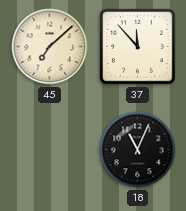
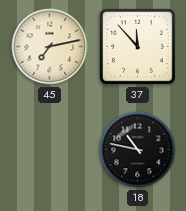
45: 7:08 -> 7:13
18: 11:04 -> 10:47
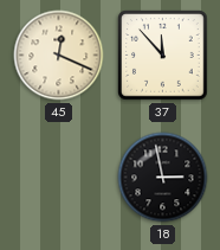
45: 7:13 -> 12:19
18: 10:47 -> 2:58
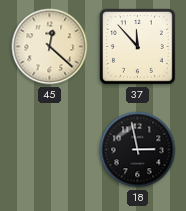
45: 12:19 -> 12:22
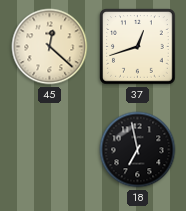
37: 11:53 -> 12:42
18: 2:58 -> 6:58
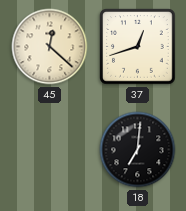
18: 6:58 -> 7:01
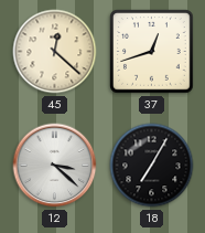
12: none -> 3:22
18: 7:01 -> 7:05
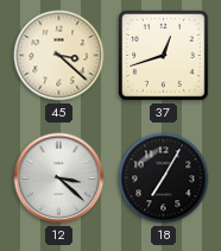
45: 12:22 -> 3:22
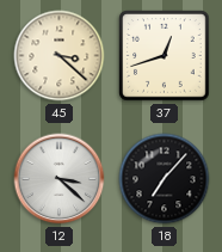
18: 7:05 -> 7:07
